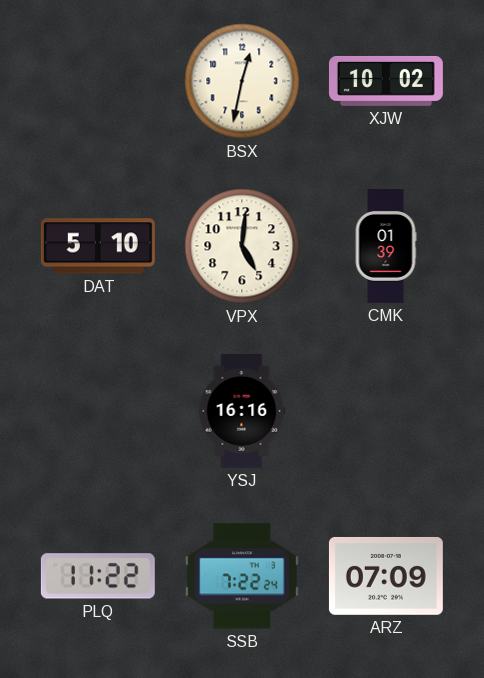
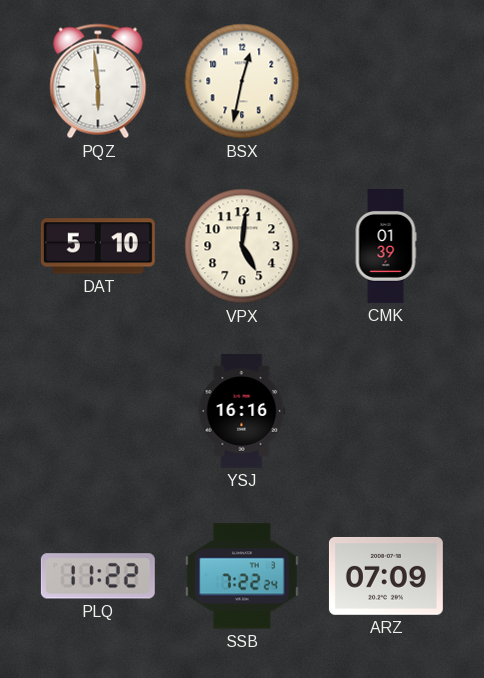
PQZ: none -> 5:59
XJW: 10:02 -> none
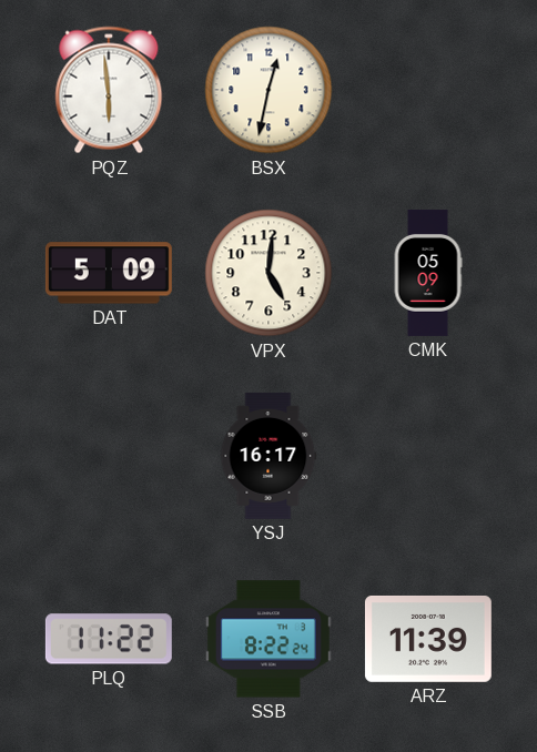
DAT: 5:10 -> 5:09
CMK: 01:39 -> 05:09
YSJ: 16:16 -> 16:17
SSB: 7:22 -> 8:22
ARZ: 07:09 -> 11:39
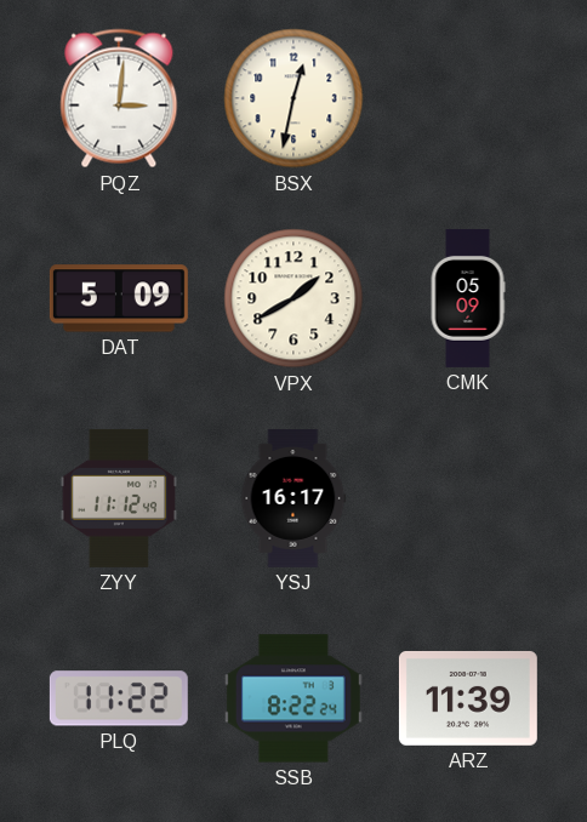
PQZ: 5:59 -> 3:01
VPX: 5:01 -> 1:40
ZYY: none -> 11:12
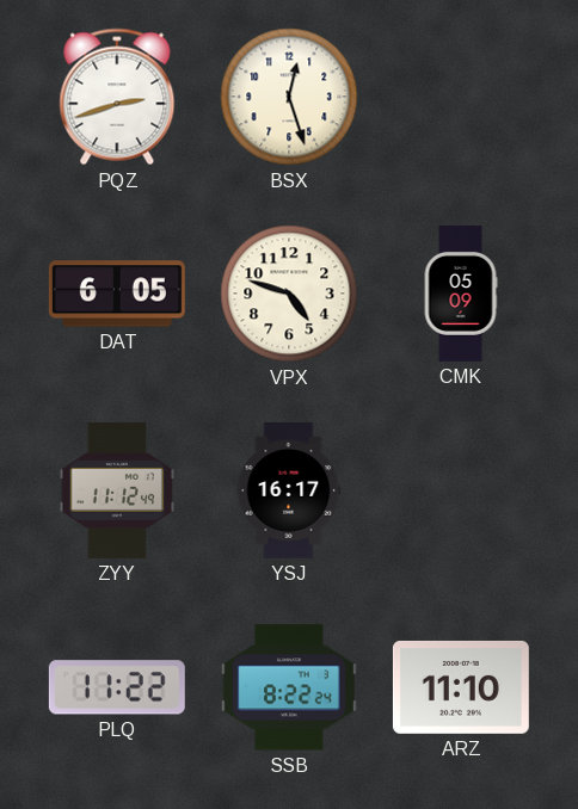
PQZ: 3:01 -> 2:42
BSX: 12:32 -> 12:27
DAT: 5:09 -> 6:05
VPX: 1:40 -> 4:48
ARZ: 11:39 -> 11:10
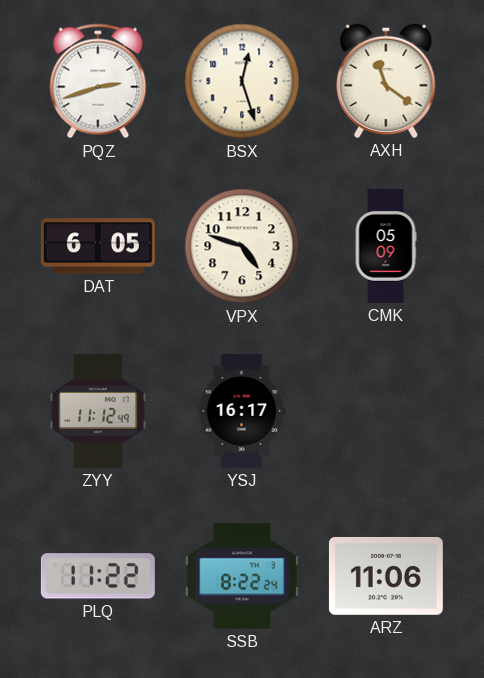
AXH: none -> 11:21
ARZ: 11:10 -> 11:06
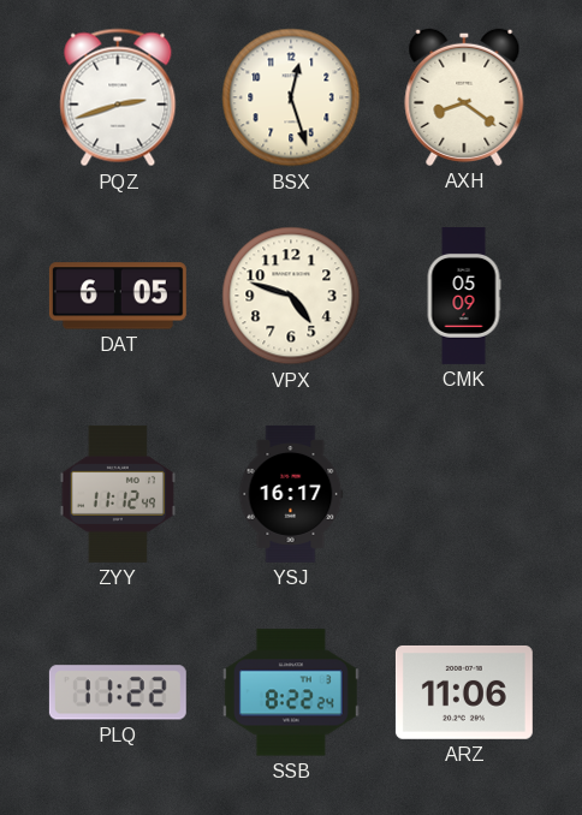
AXH: 11:21 -> 8:21
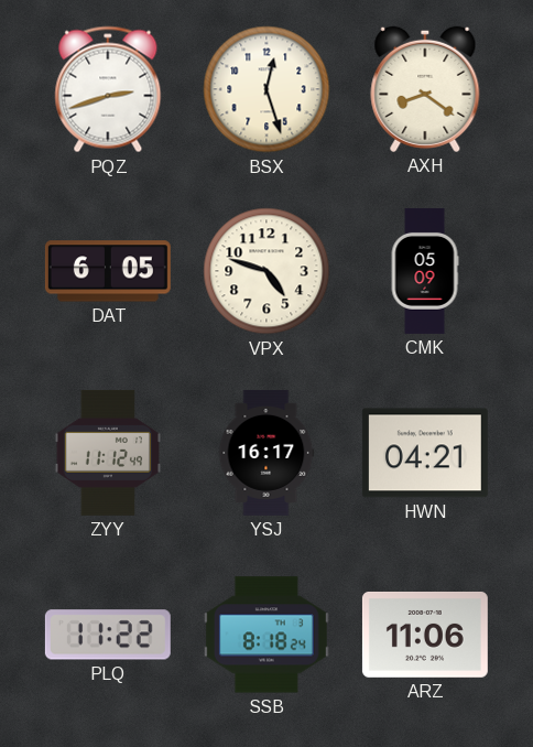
HWN: none -> 04:21
SSB: 8:22 -> 8:18
